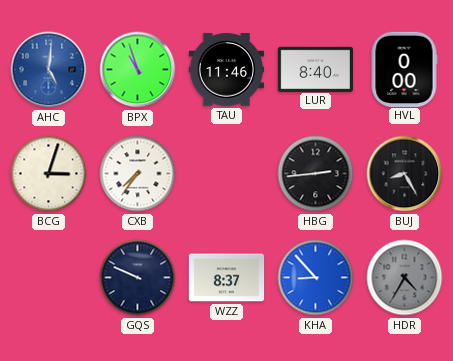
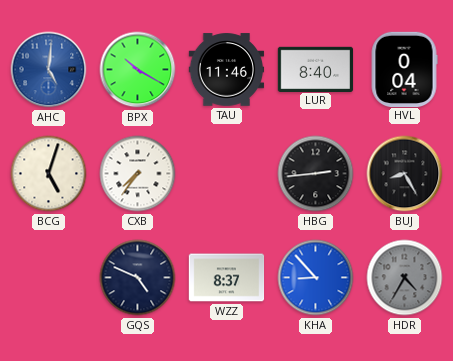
BPX: 10:57 -> 10:20
HVL: 0:00 -> 0:04
BCG: 3:03 -> 5:03
GQS: 9:49 -> 4:49
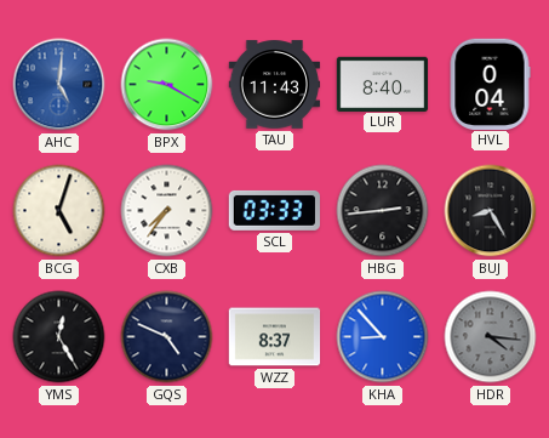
BPX: 10:20 -> 9:20
TAU: 11:46 -> 11:43
SCL: none -> 03:33
YMS: none -> 12:25
HDR: 4:35 -> 4:16
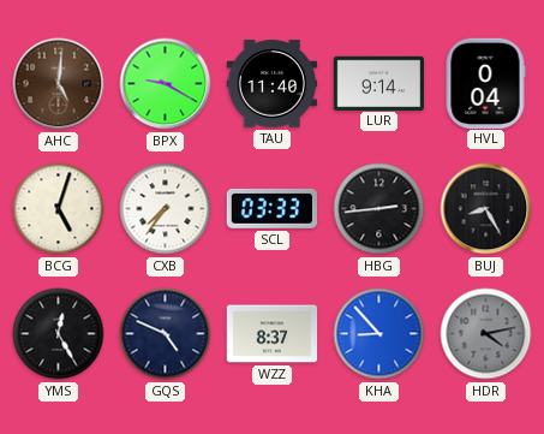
AHC dial: blue -> brown
TAU: 11:43 -> 11:40
LUR: 8:40 -> 9:14
HDR: 4:16 -> 4:13
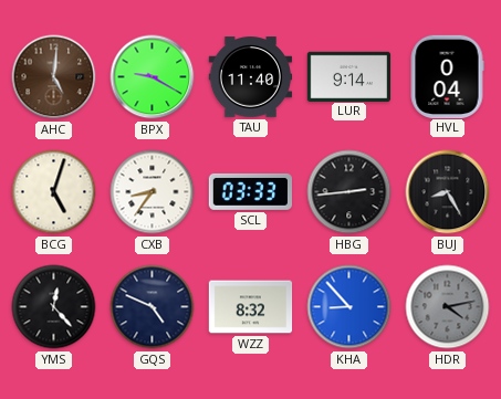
CXB: 7:36 -> 8:36
YMS: 12:25 -> 12:23
WZZ: 8:37 -> 8:32
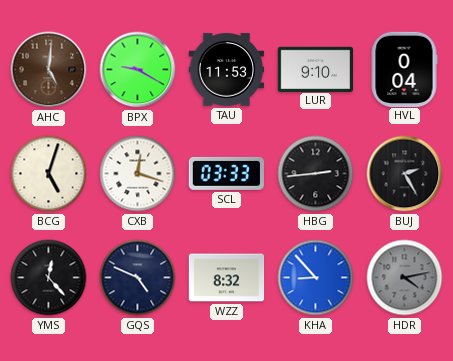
TAU: 11:40 -> 11:53
LUR: 9:14 -> 9:10
CXB: 8:36 -> 12:18
BUJ: 8:25 -> 2:25
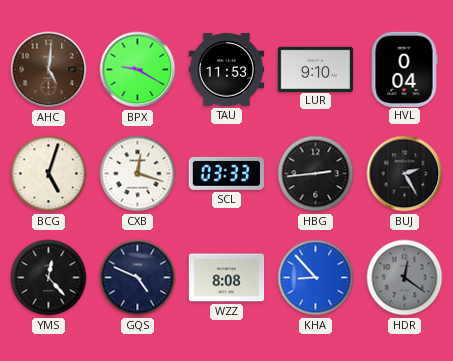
WZZ: 8:32 -> 8:08
HDR: 4:13 -> 12:21
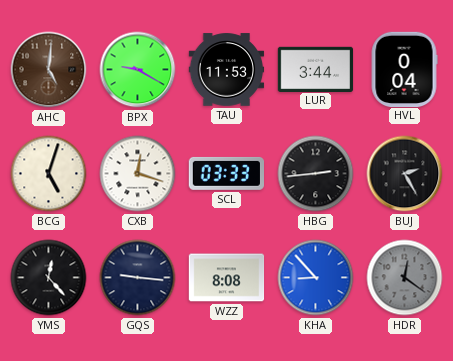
LUR: 9:10 -> 3:44
GQS: 4:49 -> 9:16
